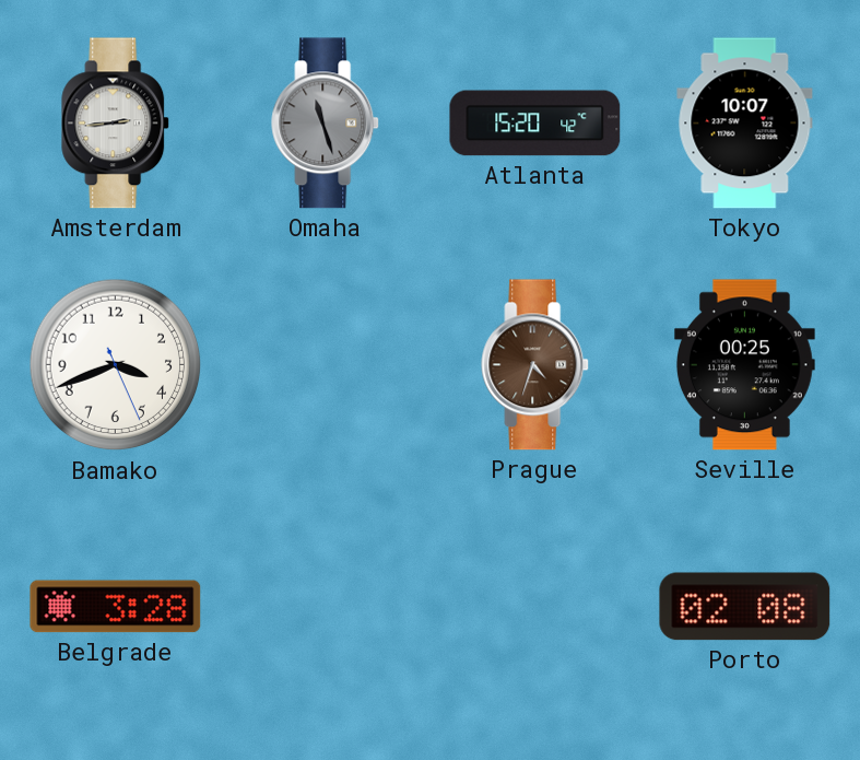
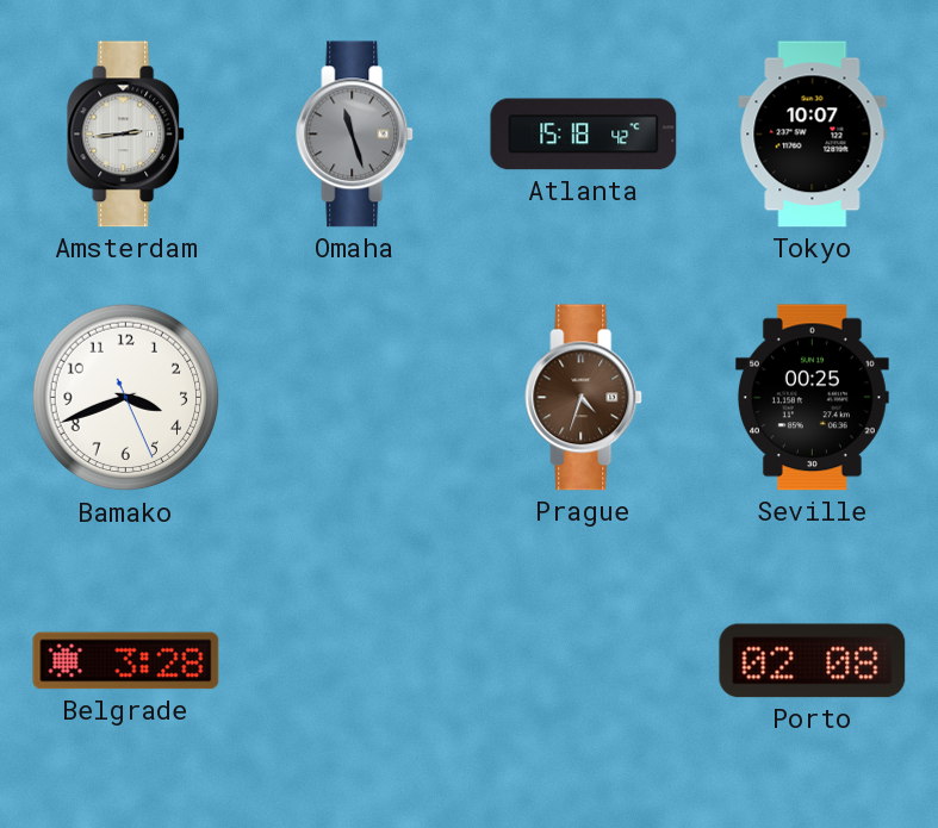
Atlanta: 15:20 -> 15:18
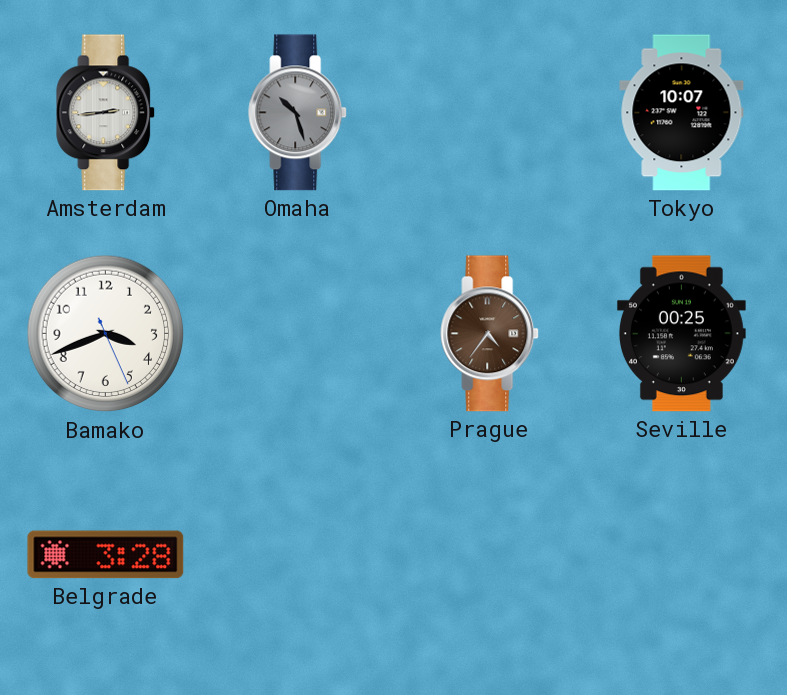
Omaha: 11:27 -> 10:27
Atlanta: 15:18 -> none
Prague: 4:33 -> 4:36
Porto: 02:08 -> none
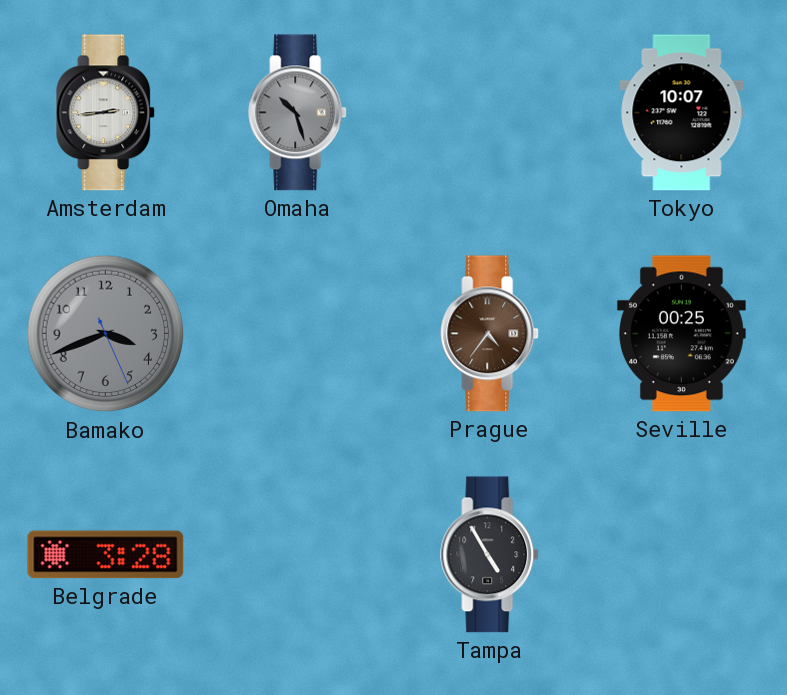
Bamako dial: white -> grey
Tampa: none -> 4:55
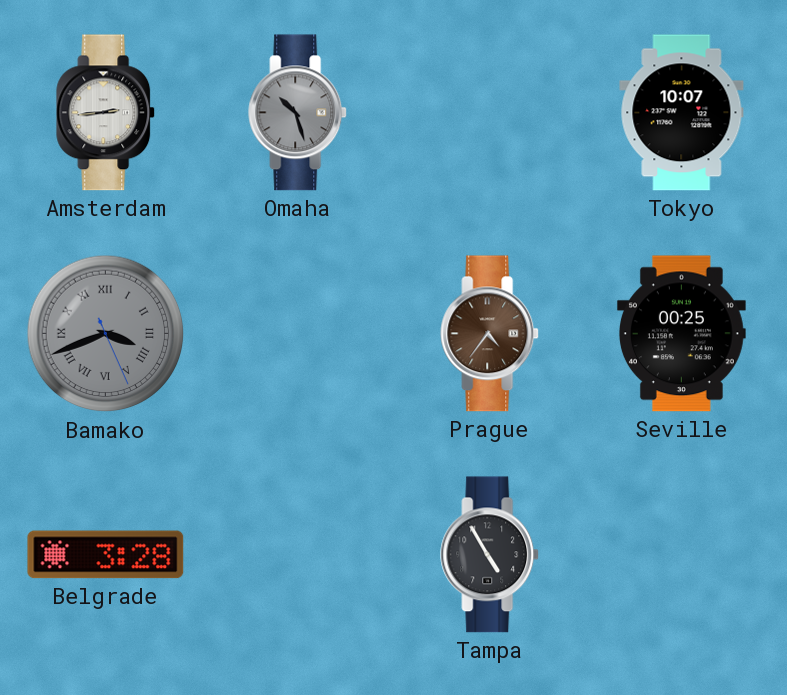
Bamako numerals: Arabic -> Roman
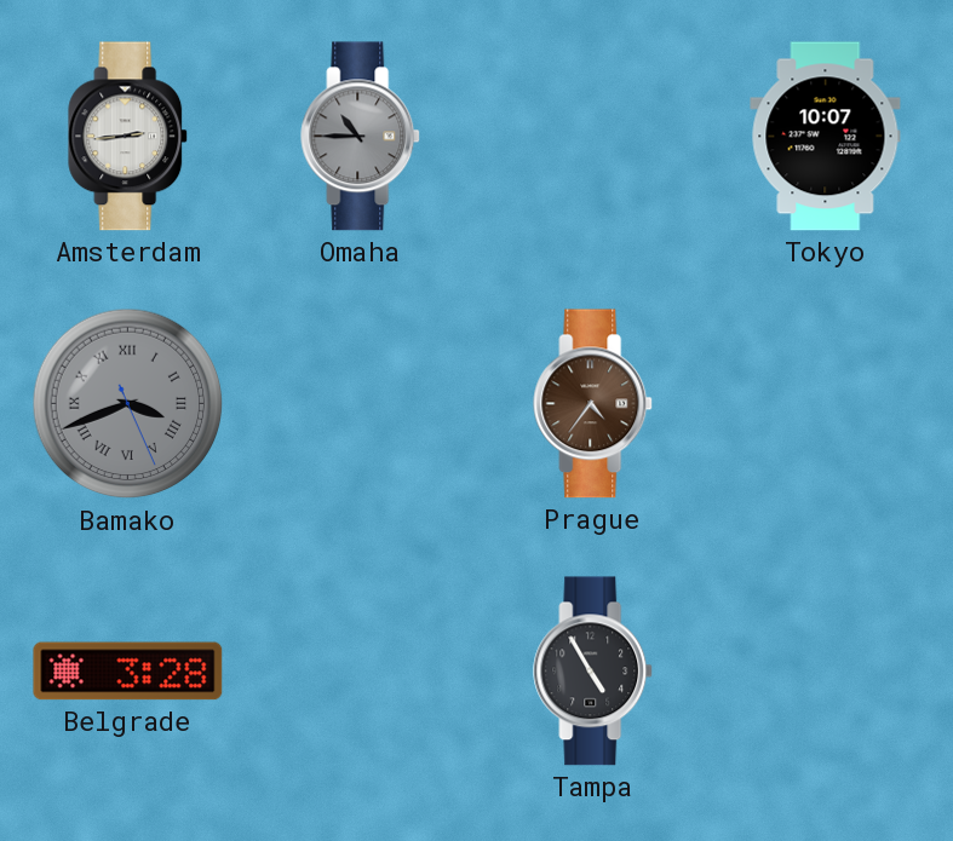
Omaha: 10:27 -> 10:45
Seville: 00:25 -> none
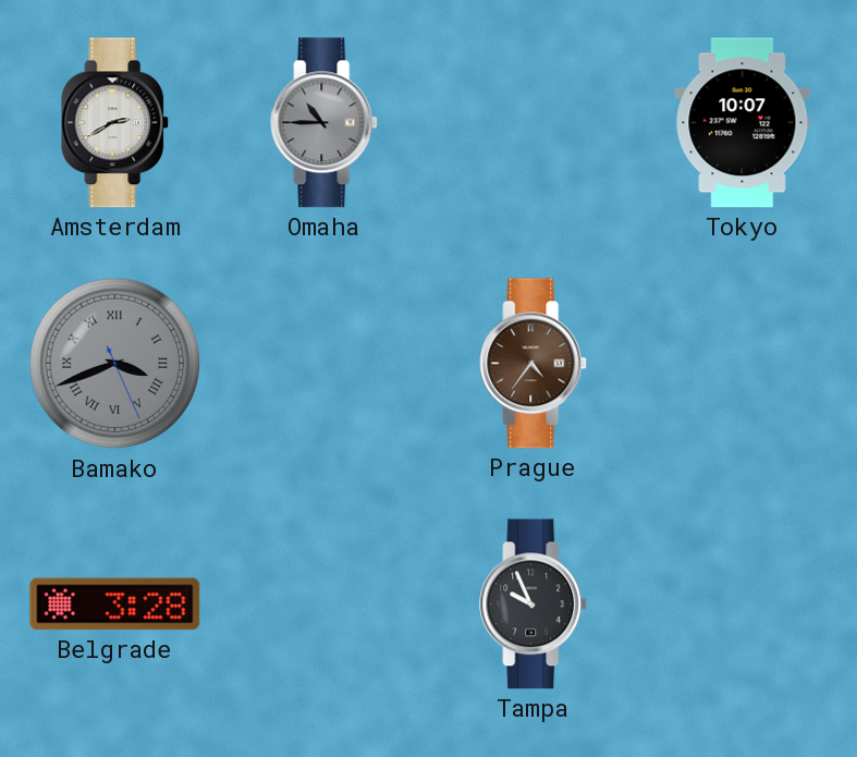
Amsterdam: 2:44 -> 2:40
Tampa: 4:55 -> 9:56
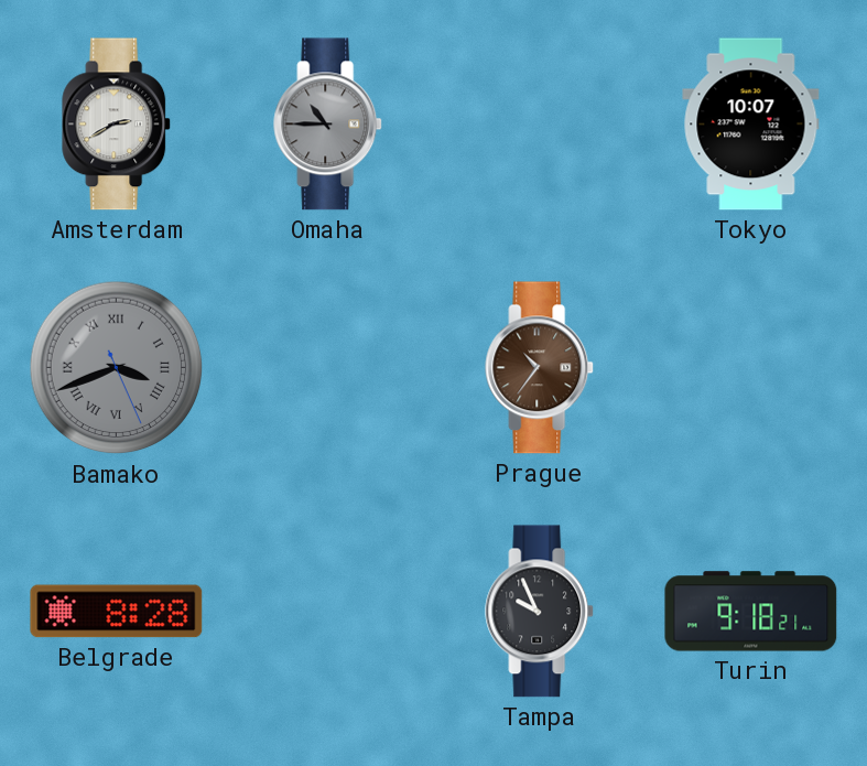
Prague: 4:36 -> 10:36
Belgrade: 3:28 -> 8:28
Turin: none -> 9:18
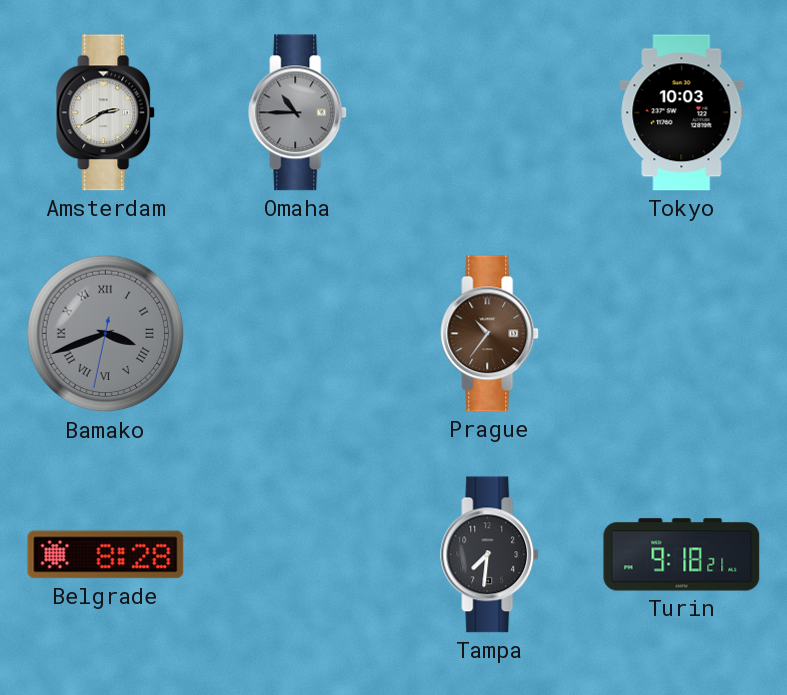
Tokyo: 10:07 -> 10:03
Bamako: 3:41:26 -> 3:41:32
Tampa: 9:56 -> 7:31
